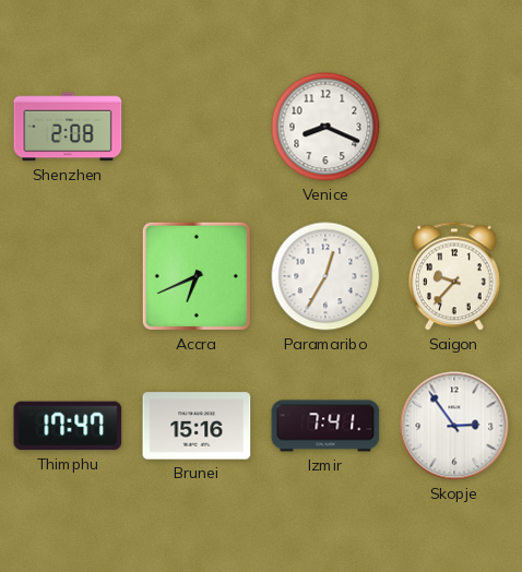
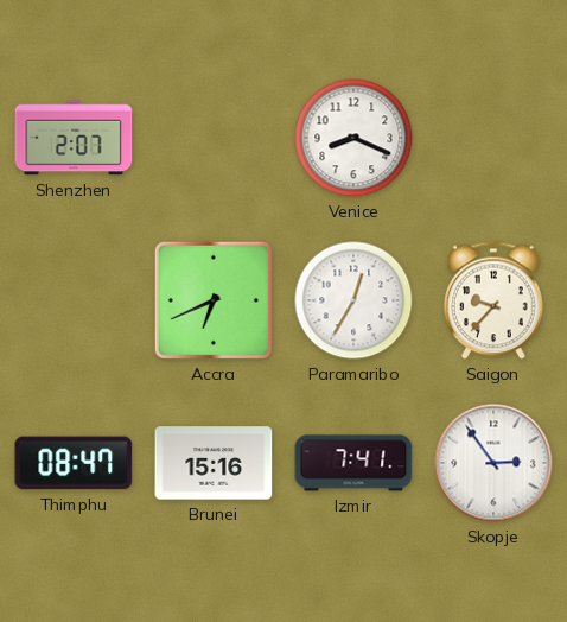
Shenzhen: 2:08 -> 2:07
Thimphu: 17:47 -> 08:47
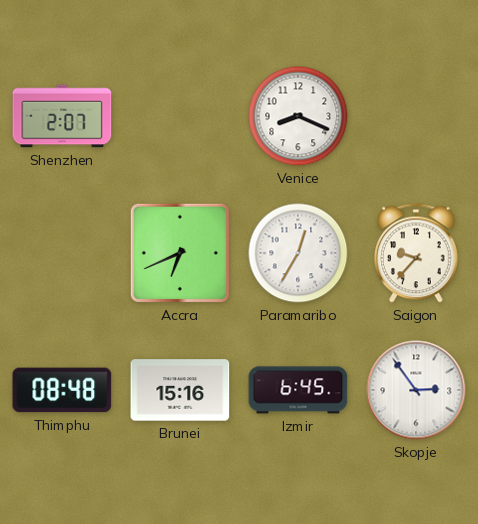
Thimphu: 08:47 -> 08:48
Izmir: 7:41 -> 6:45
